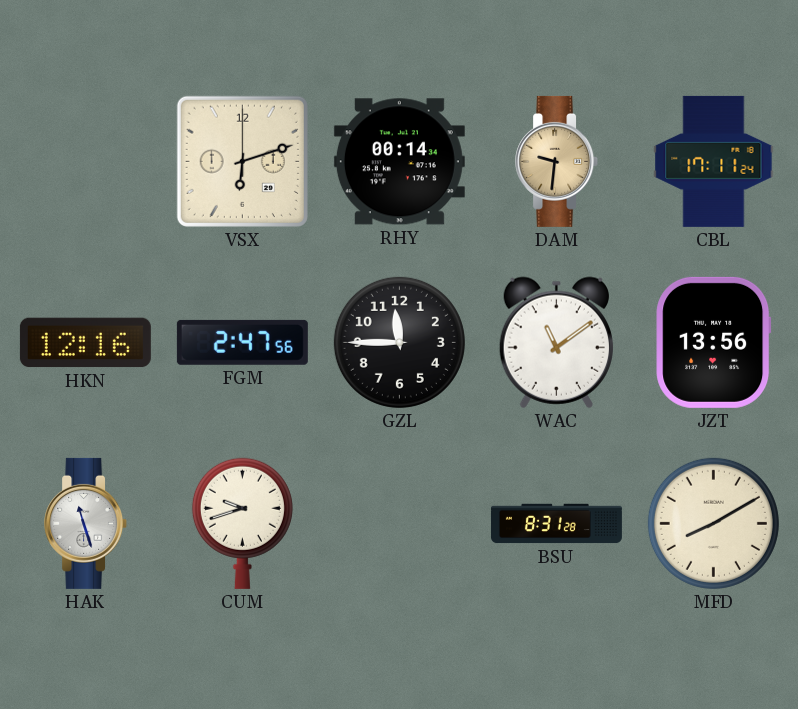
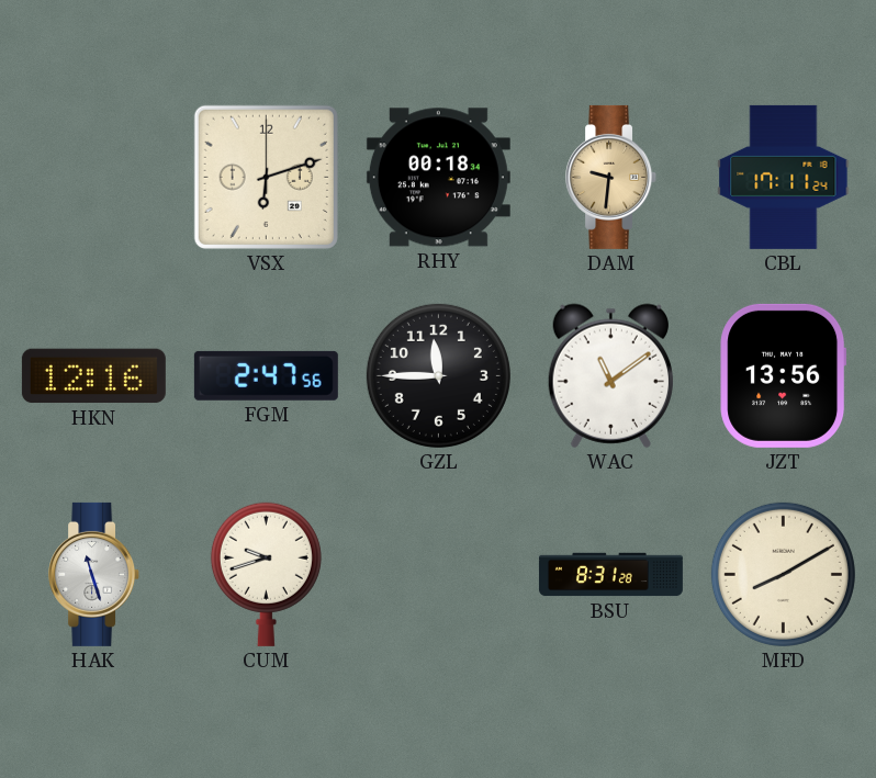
RHY: 00:14 -> 00:18
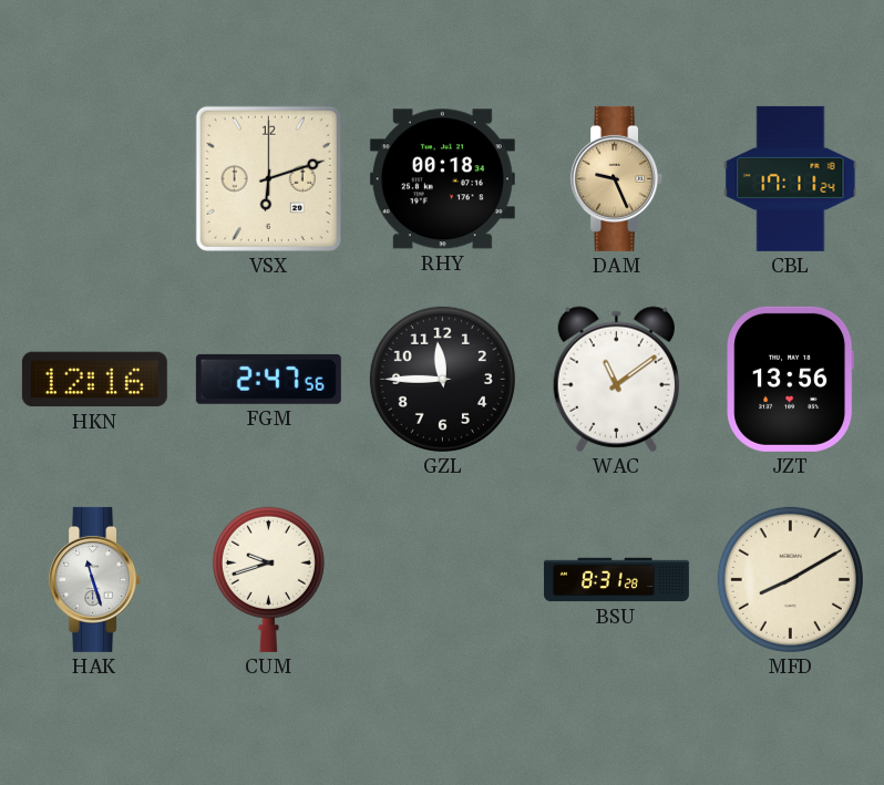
DAM: 9:31 -> 9:26
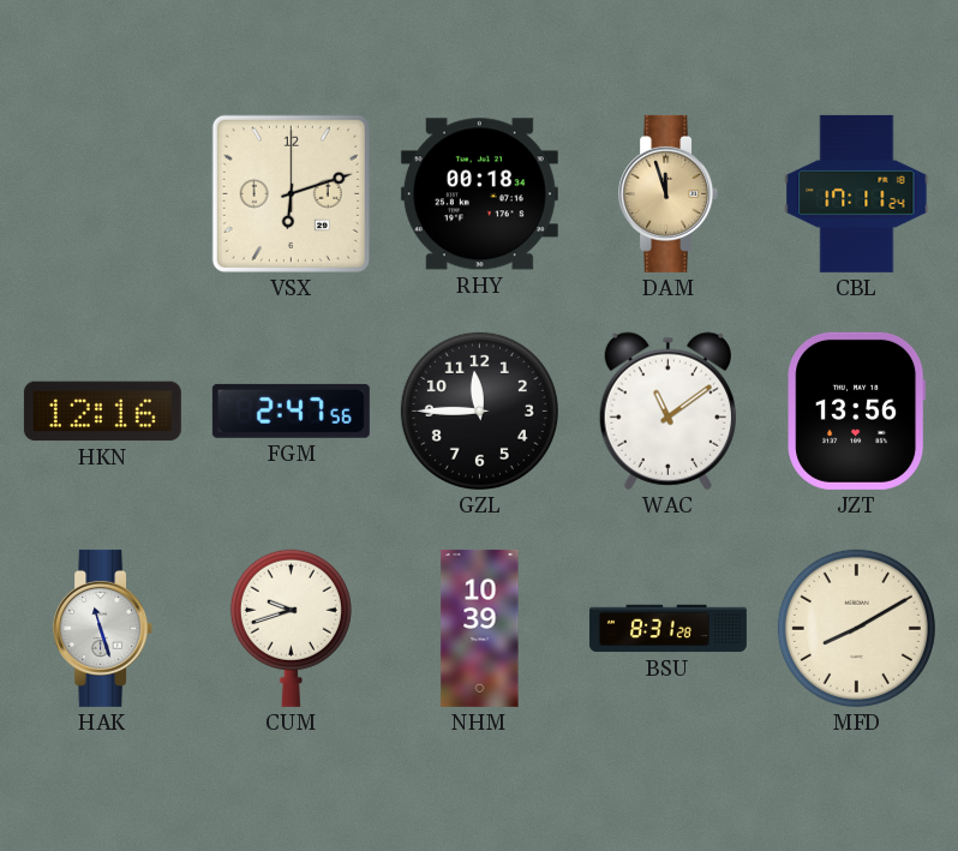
DAM: 9:26 -> 11:57
NHM: none -> 10:39
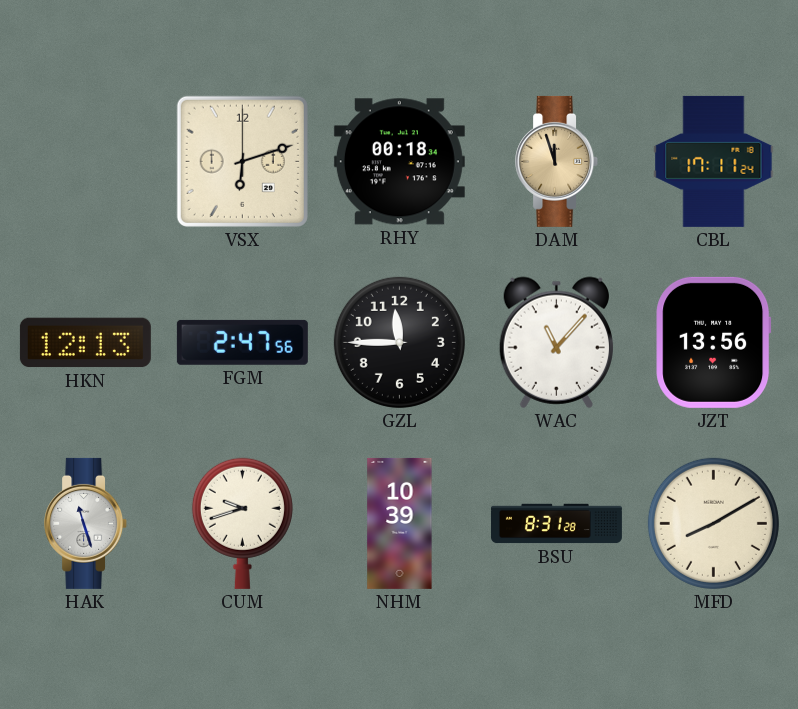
HKN: 12:16 -> 12:13
WAC: 11:09 -> 11:07
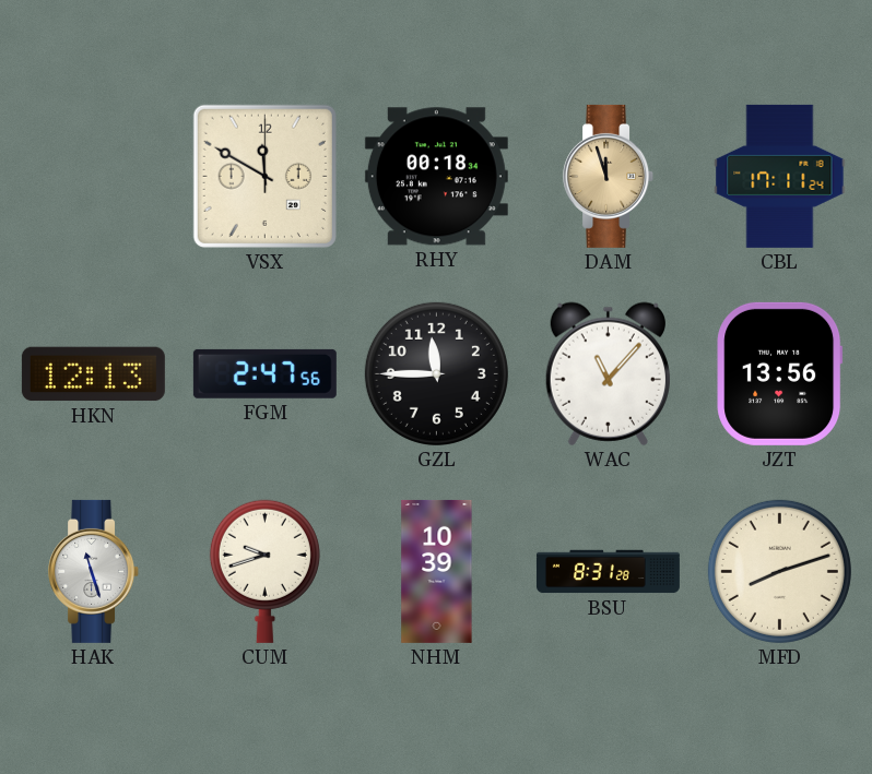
VSX: 6:12 -> 11:50
MFD: 8:10 -> 8:12
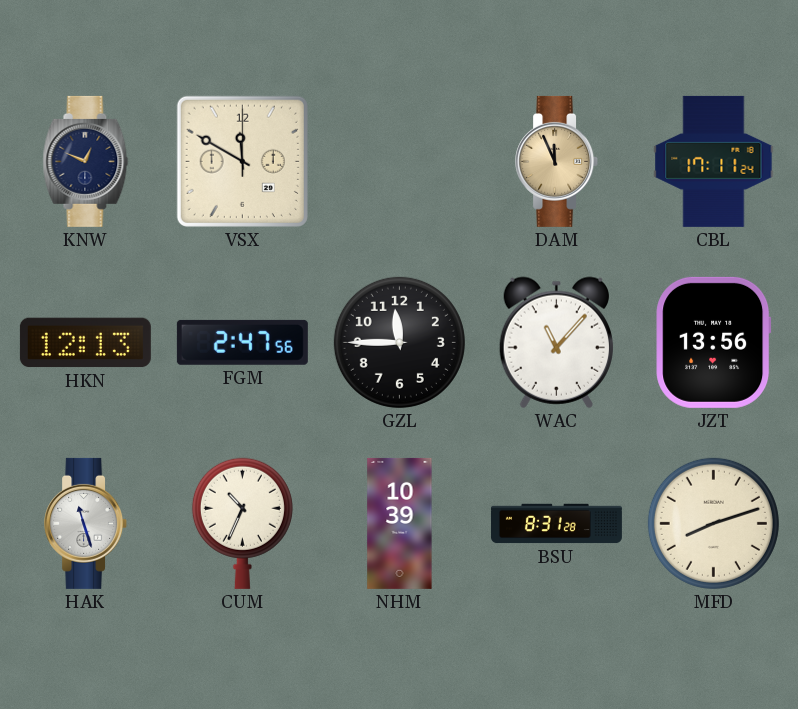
KNW: none -> 12:49
RHY: 00:18 -> none
DAM: 11:57 -> 11:56
CUM: 9:42 -> 10:34
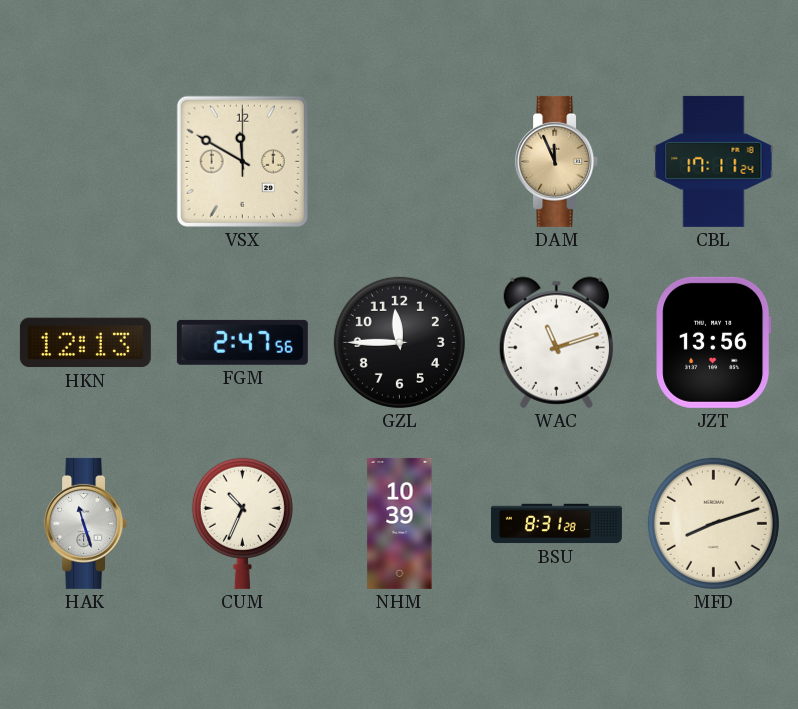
KNW: 12:49 -> none
WAC: 11:07 -> 11:12
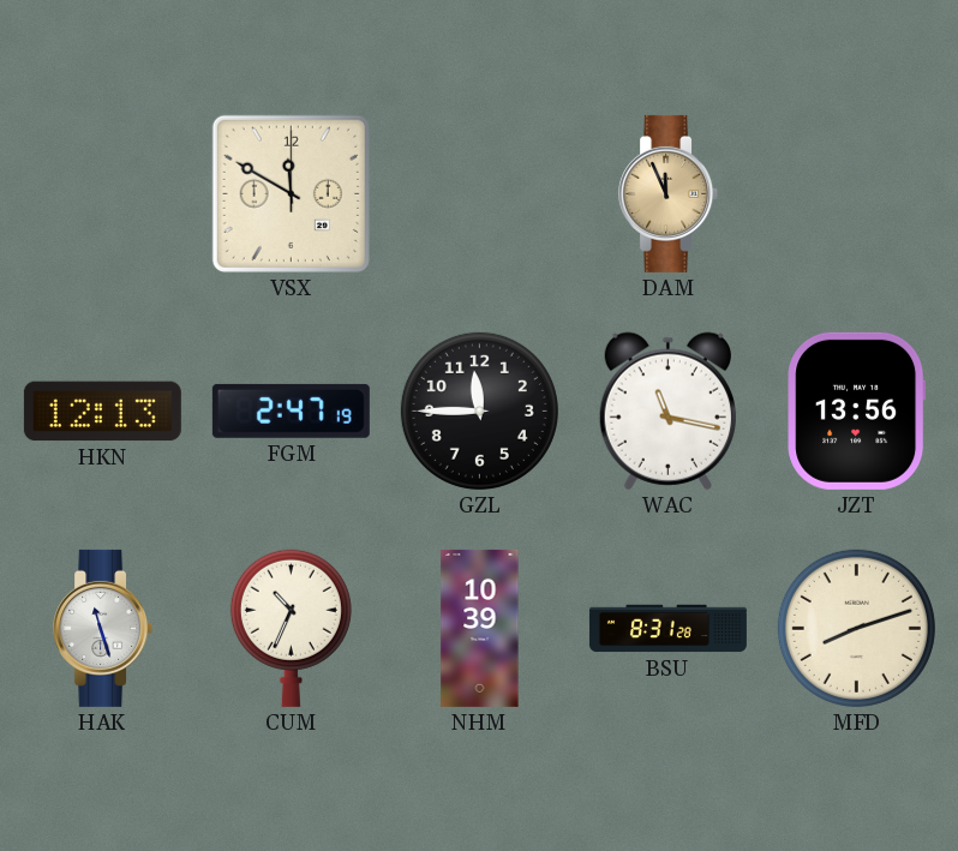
CBL: 17:11 -> none
FGM: 2:47:56 -> 2:47:19
WAC: 11:12 -> 11:17
